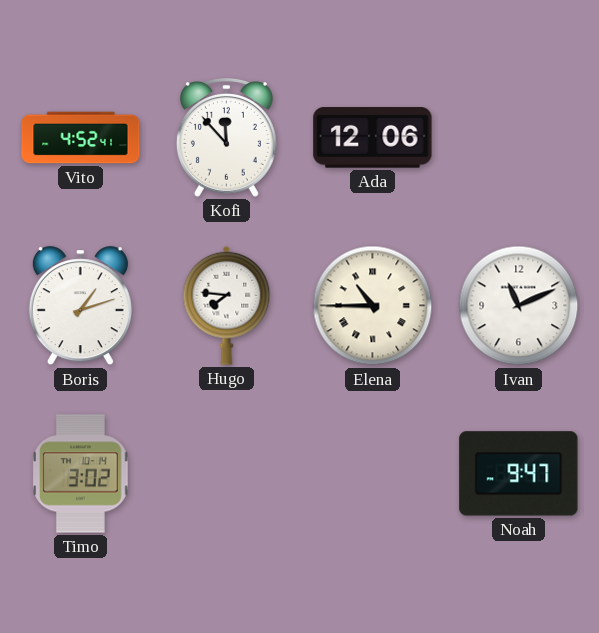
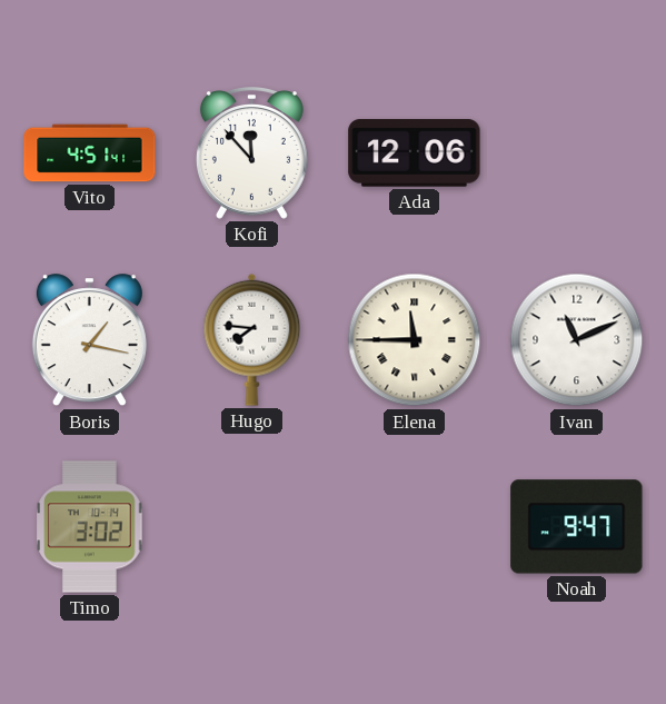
Vito: 4:52 -> 4:51
Boris: 1:12 -> 1:17
Elena: 10:45 -> 11:45
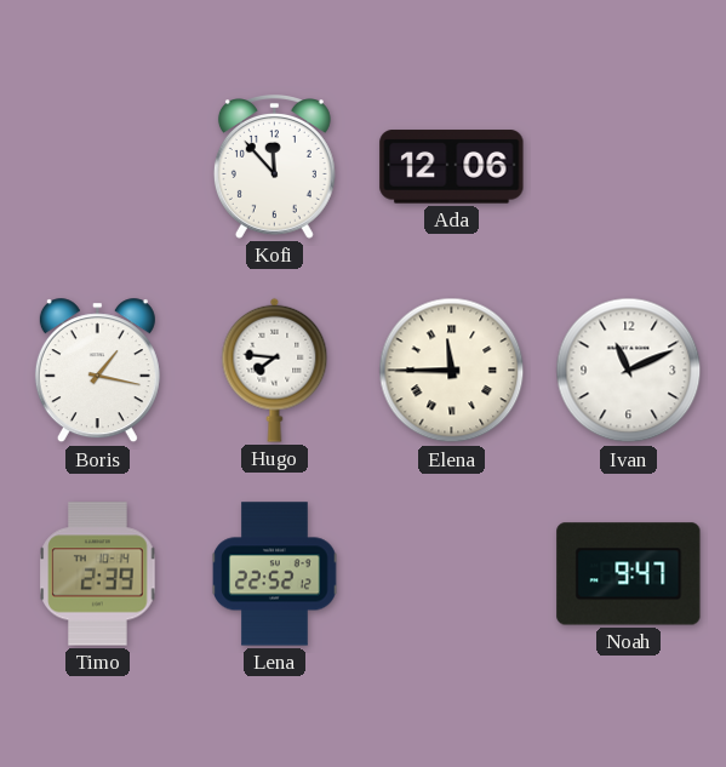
Vito: 4:51 -> none
Timo: 3:02 -> 2:39
Lena: none -> 22:52
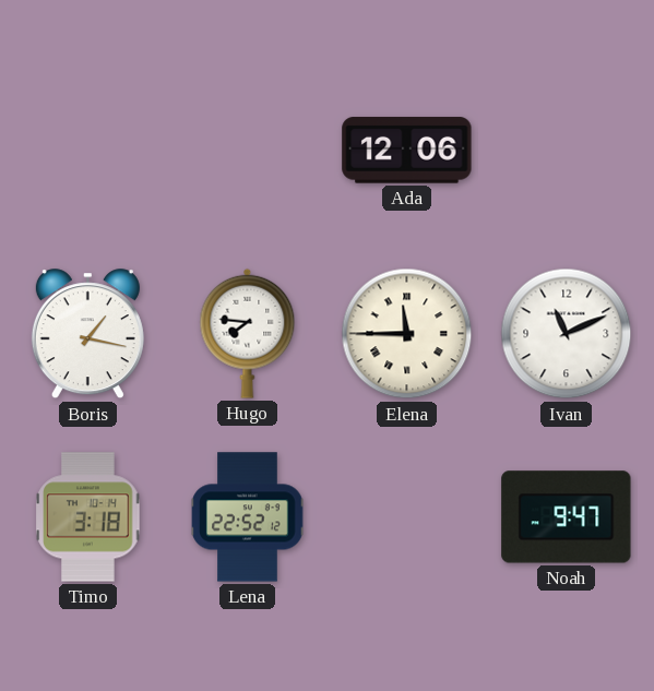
Kofi: 11:53 -> none
Timo: 2:39 -> 3:18
